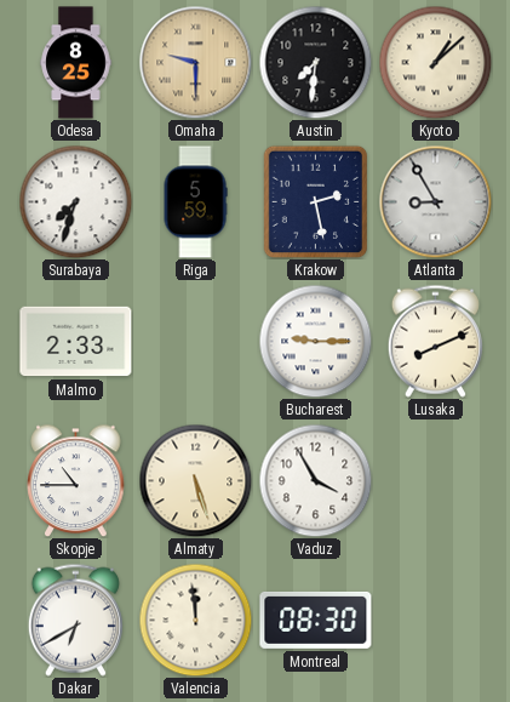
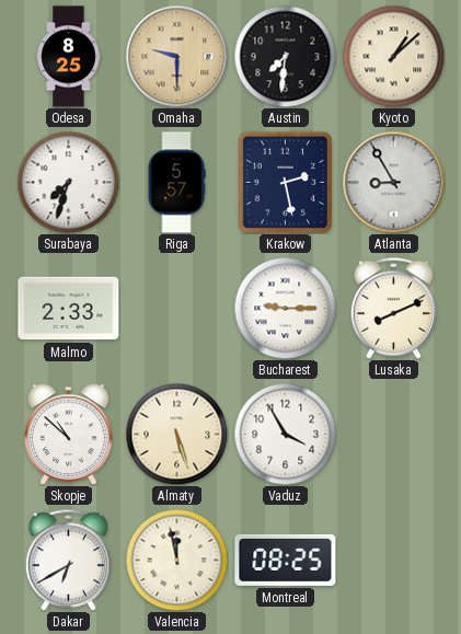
Riga: 5:59 -> 5:57
Skopje: 10:45 -> 10:52
Valencia: 11:59 -> 11:58
Montreal: 08:30 -> 08:25
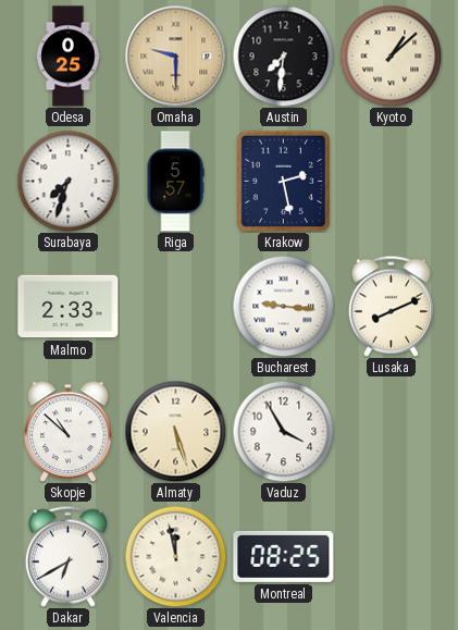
Odesa: 8:25 -> 0:25
Atlanta: 8:55 -> none
Bucharest: 9:15 -> 9:16
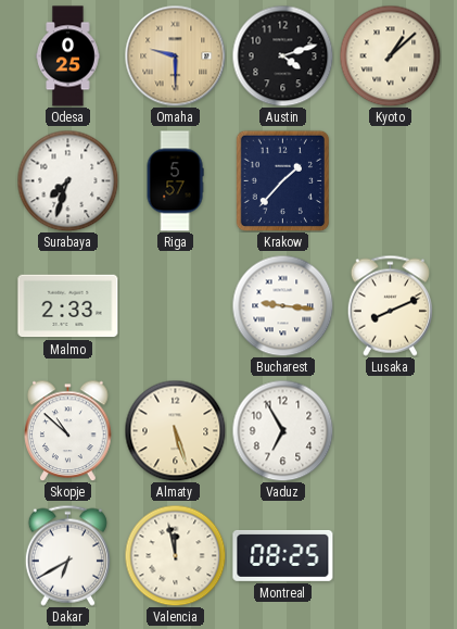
Austin: 7:31 -> 4:12
Krakow: 2:28 -> 1:37
Vaduz: 3:55 -> 6:55
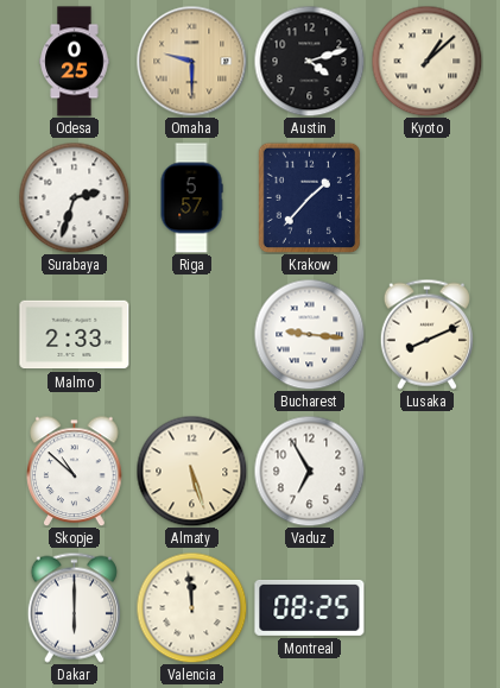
Surabaya: 7:33 -> 2:33
Dakar: 6:40 -> 6:00
Valencia: 11:58 -> 11:59
